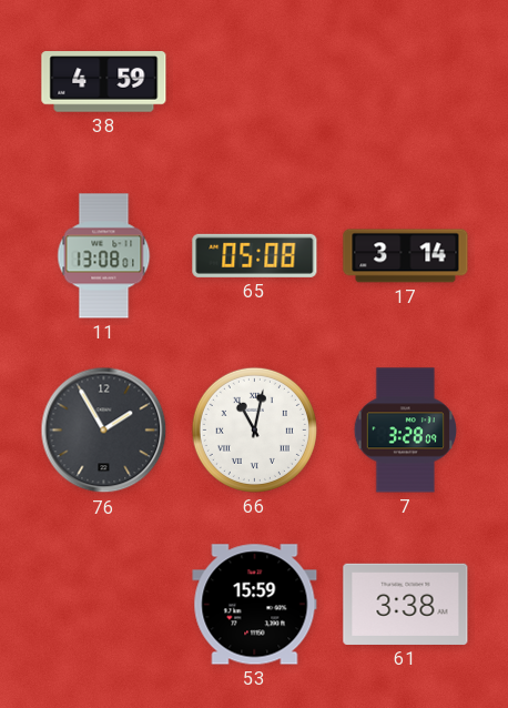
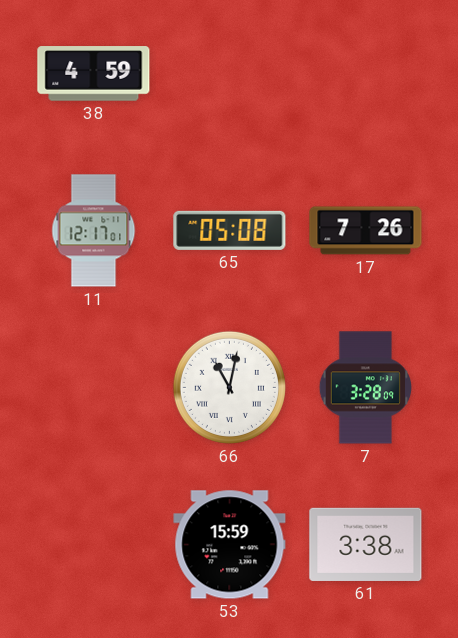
11: 13:08 -> 12:17
17: 3:14 -> 7:26
76: 1:55 -> none
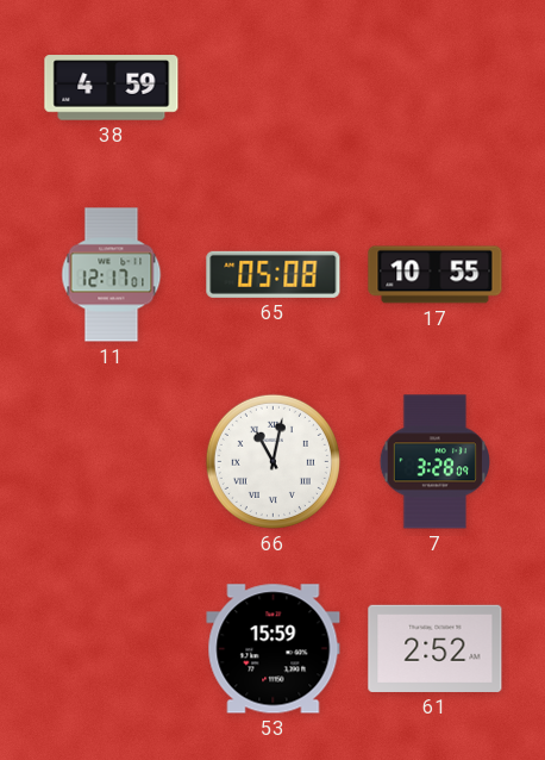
17: 7:26 -> 10:55
61: 3:38 -> 2:52
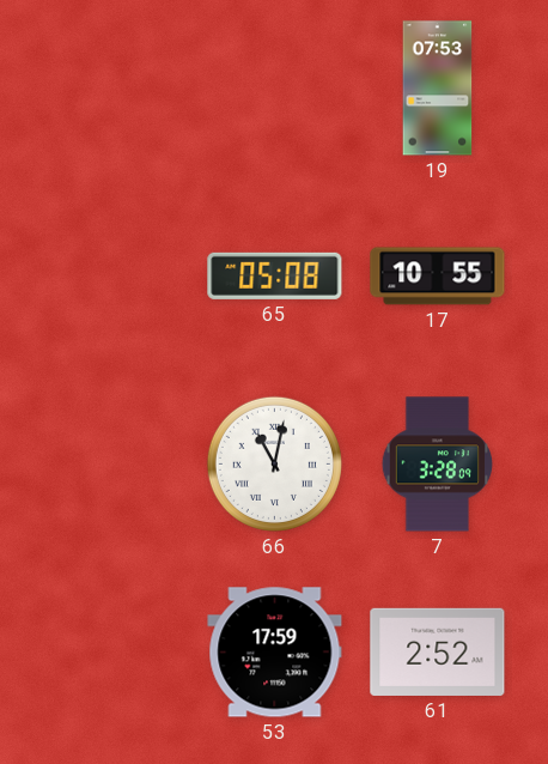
38: 4:59 -> none
19: none -> 07:53
11: 12:17 -> none
53: 15:59 -> 17:59
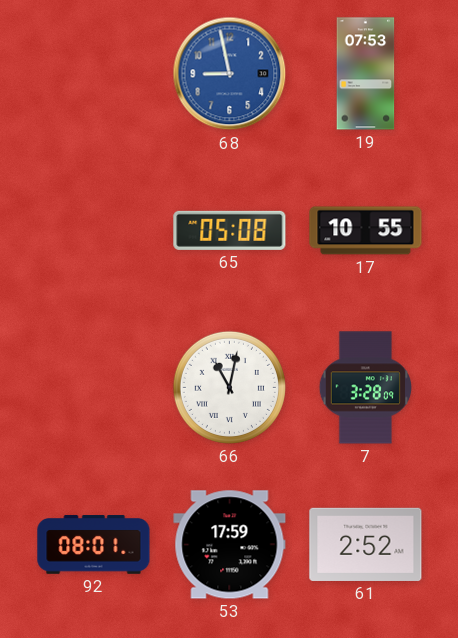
68: none -> 8:58
92: none -> 08:01
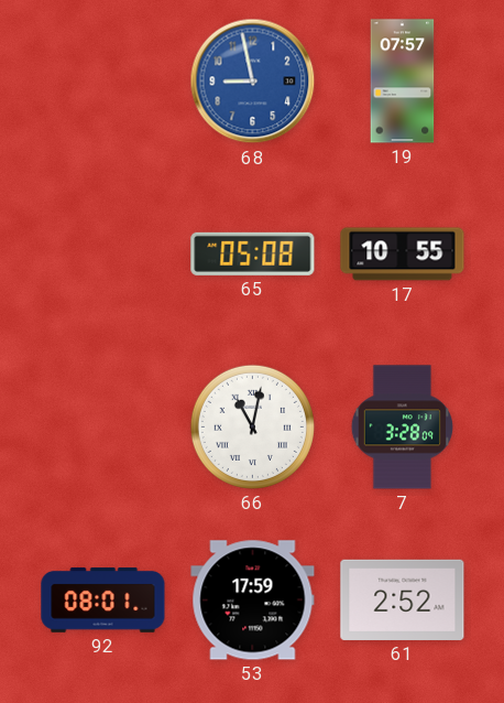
19: 07:53 -> 07:57
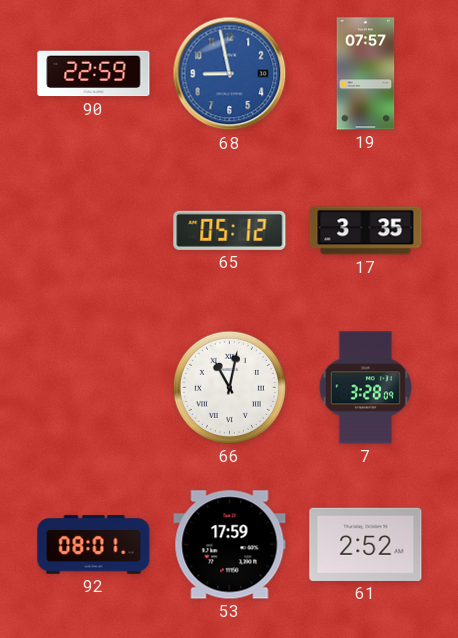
90: none -> 22:59
65: 05:08 -> 05:12
17: 10:55 -> 3:35
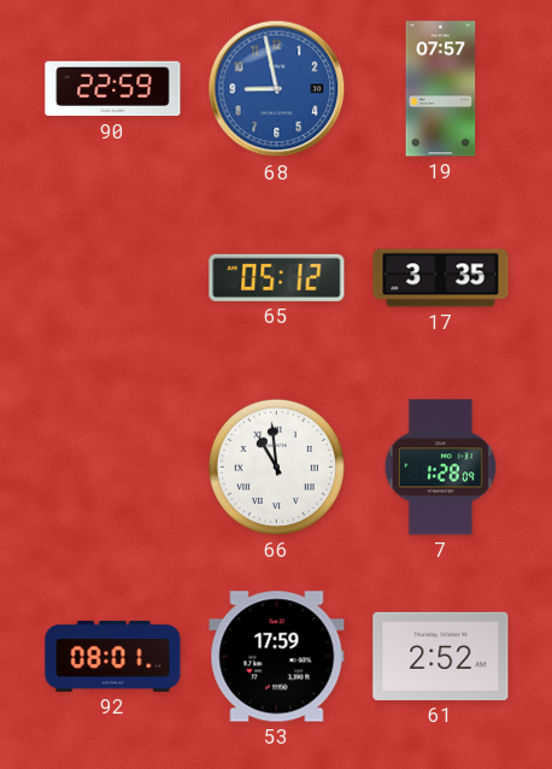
66: 11:02 -> 10:59
7: 3:28 -> 1:28
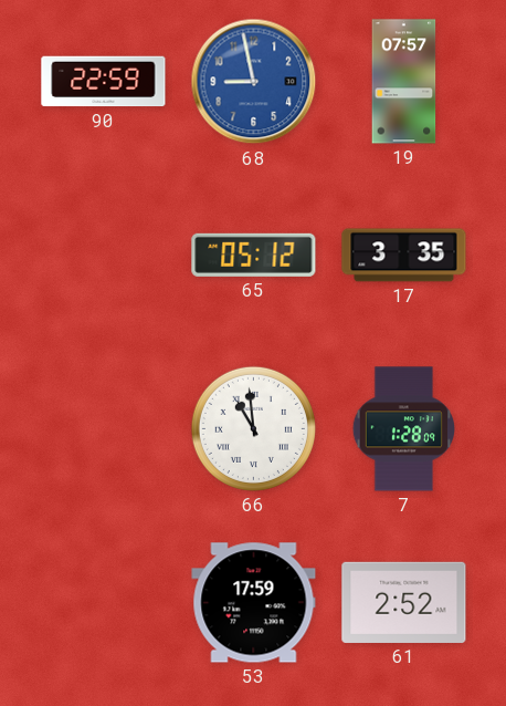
92: 08:01 -> none
